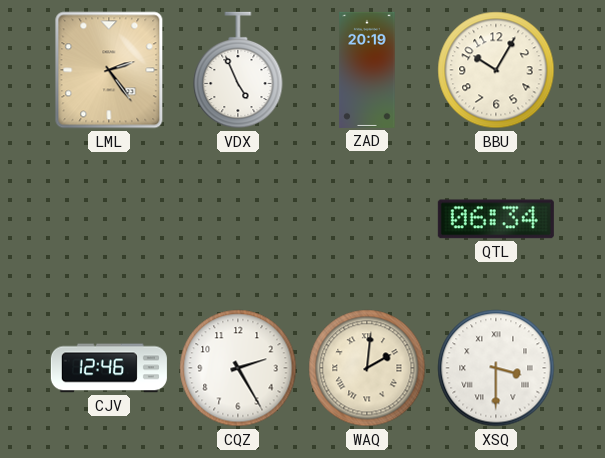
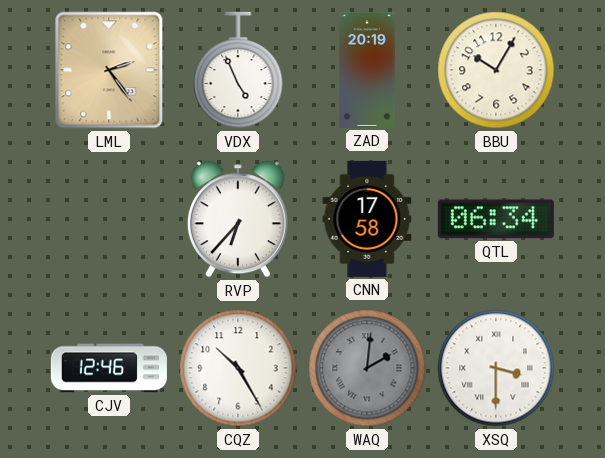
RVP: none -> 6:37
CNN: none -> 17:58
CQZ: 2:25 -> 10:25
WAQ dial: cream -> grey
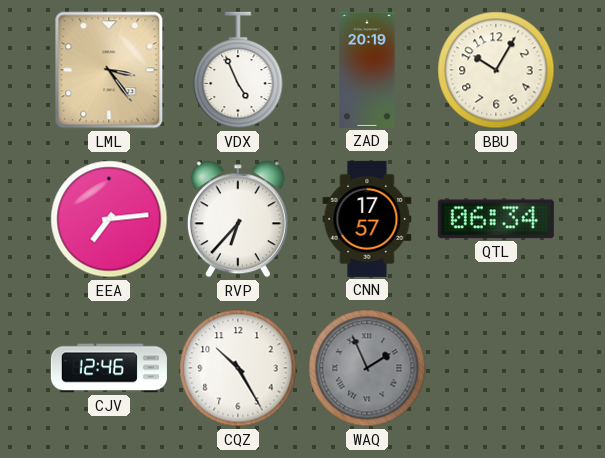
LML: 2:24 -> 3:24
EEA: none -> 7:14
CNN: 17:58 -> 17:57
WAQ: 2:01 -> 1:56
XSQ: 3:30 -> none
